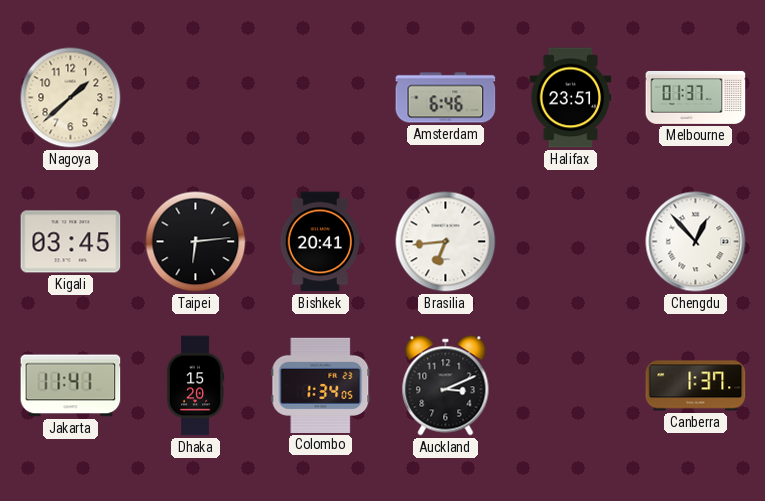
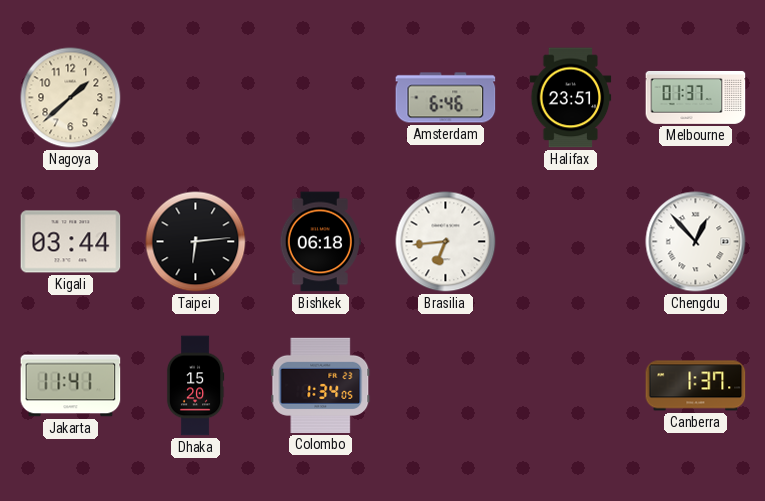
Kigali: 03:45 -> 03:44
Bishkek: 20:41 -> 06:18
Auckland: 3:11 -> none
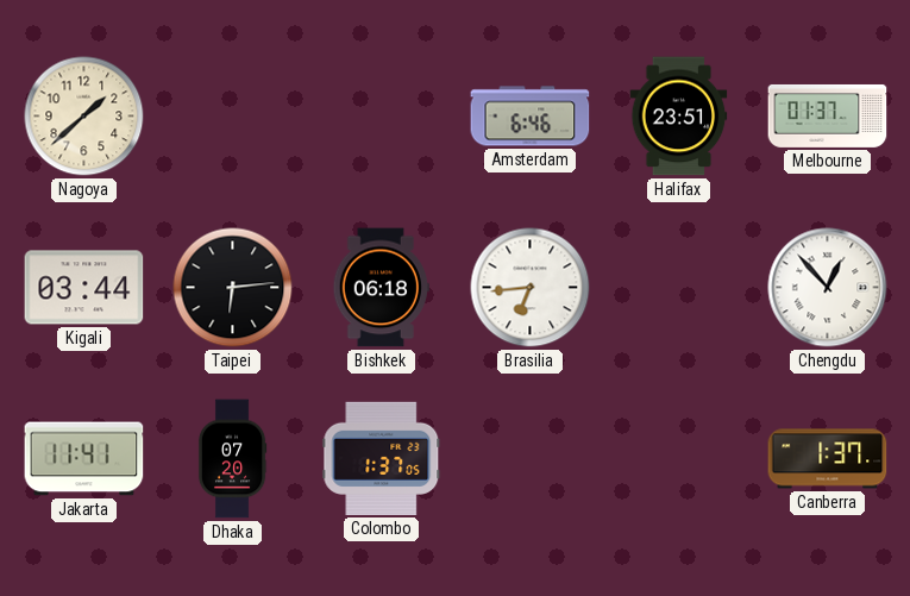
Dhaka: 15:20 -> 07:20
Colombo: 1:34 -> 1:37
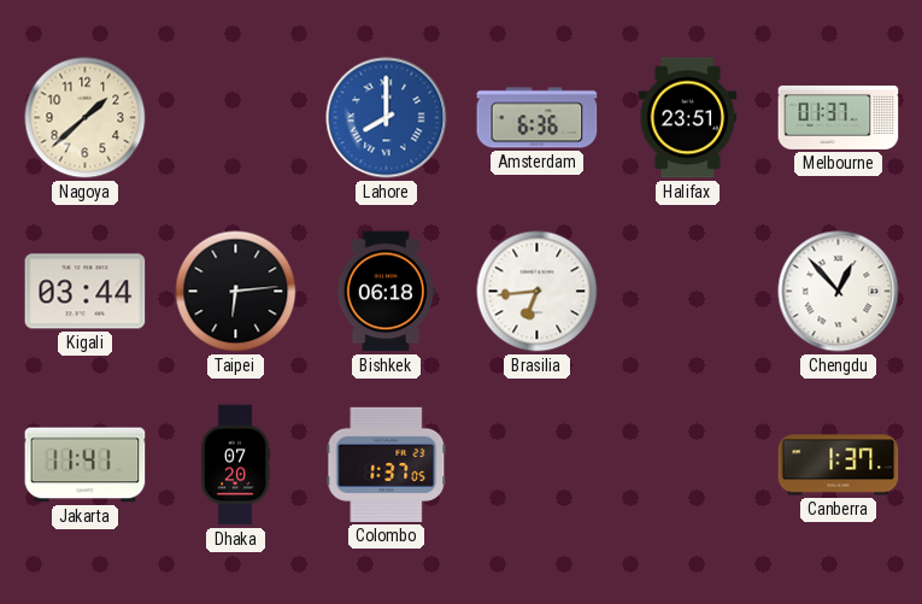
Lahore: none -> 8:00
Amsterdam: 6:46 -> 6:36
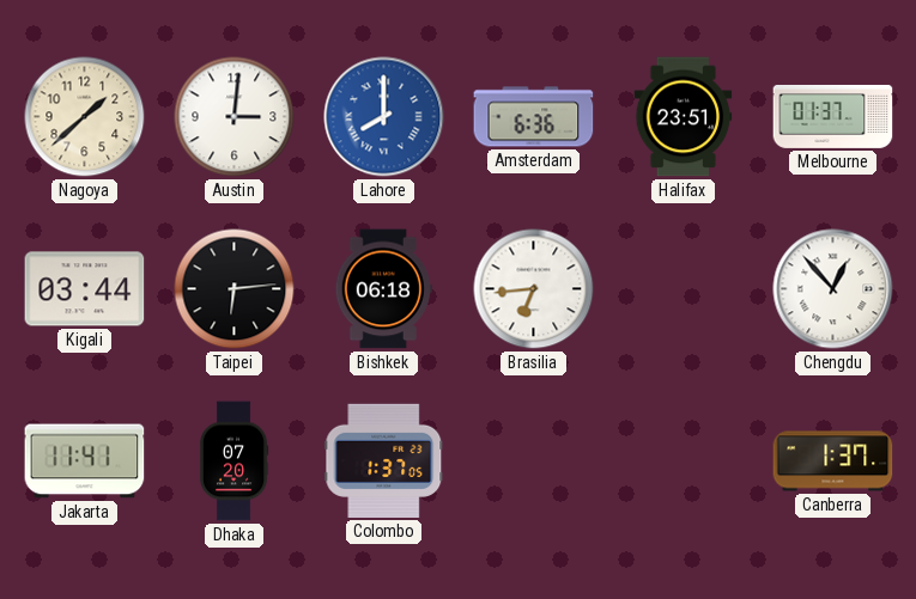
Austin: none -> 3:01
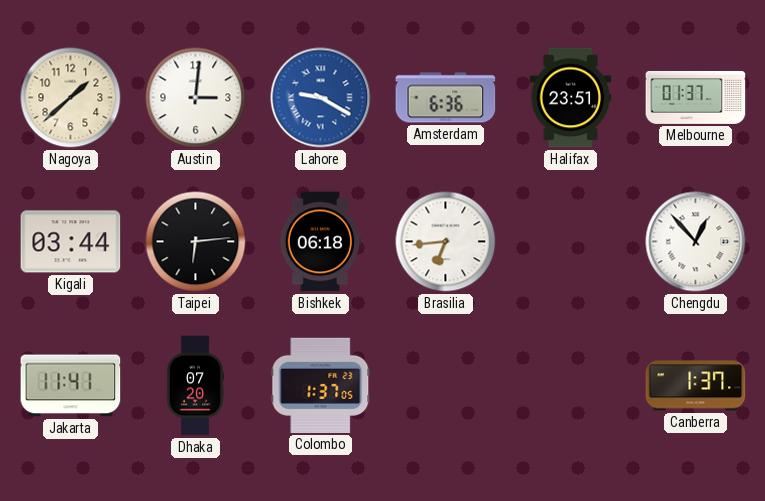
Lahore: 8:00 -> 9:20
